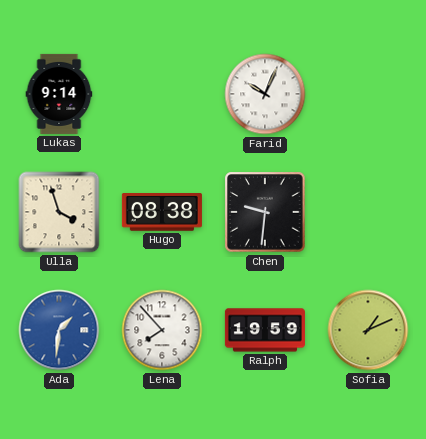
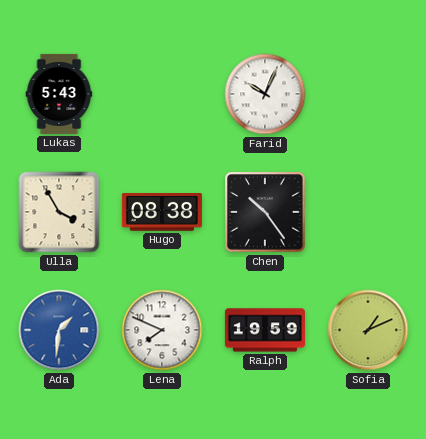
Lukas: 9:14 -> 5:43
Ulla: 3:57 -> 3:55
Chen: 9:31 -> 10:24
Lena: 7:53 -> 7:49
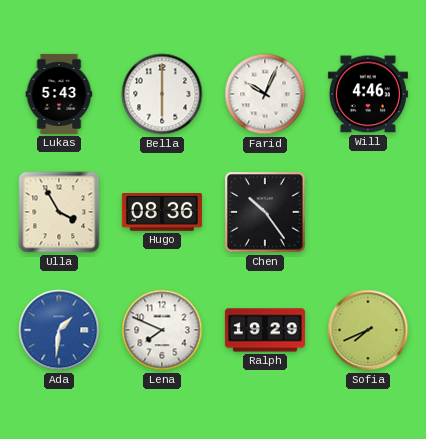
Bella: none -> 6:00
Will: none -> 4:46
Hugo: 08:38 -> 08:36
Ralph: 19:59 -> 19:29
Sofia: 1:11 -> 7:41
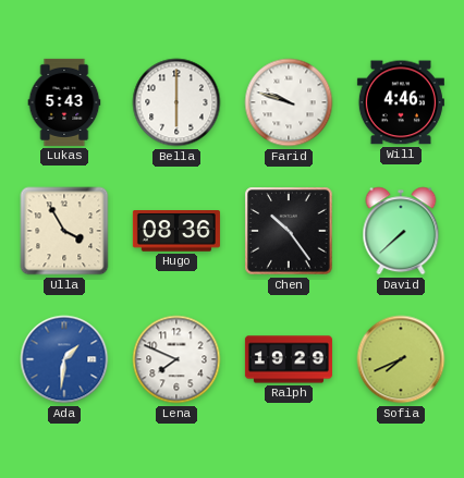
Farid: 10:04 -> 9:48
David: none -> 7:38
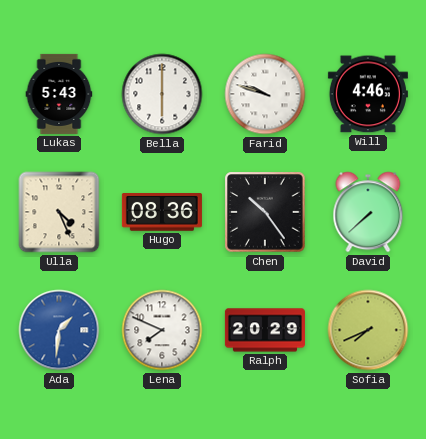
Ulla: 3:55 -> 4:26
Ralph: 19:29 -> 20:29
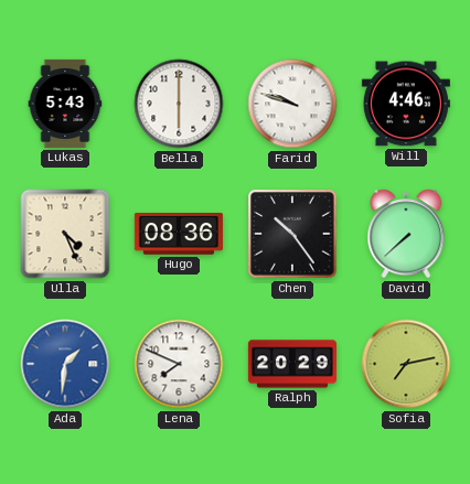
Sofia: 7:41 -> 7:13
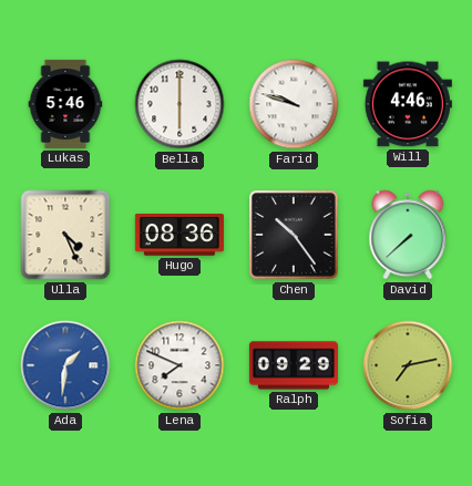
Lukas: 5:43 -> 5:46
Ralph: 20:29 -> 09:29
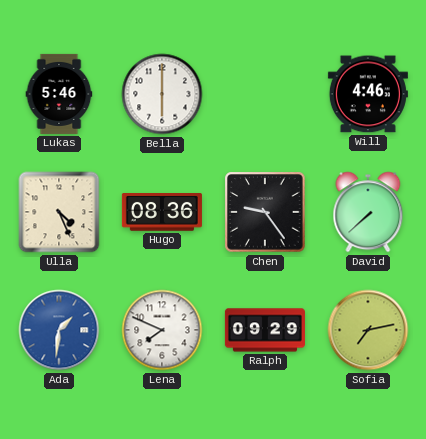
Farid: 9:48 -> none
Chen: 10:24 -> 9:24
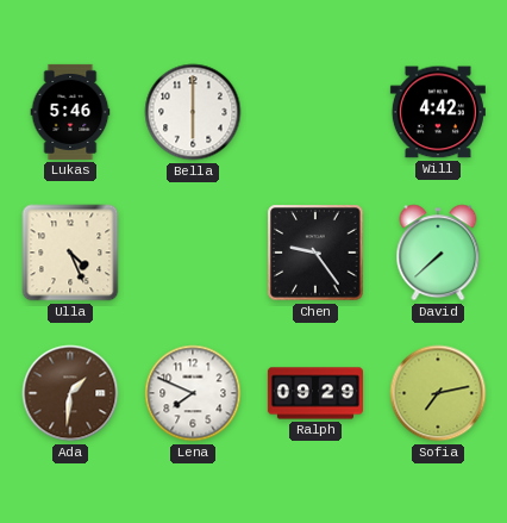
Will: 4:46 -> 4:42
Hugo: 08:36 -> none
Ada dial: blue -> brown
